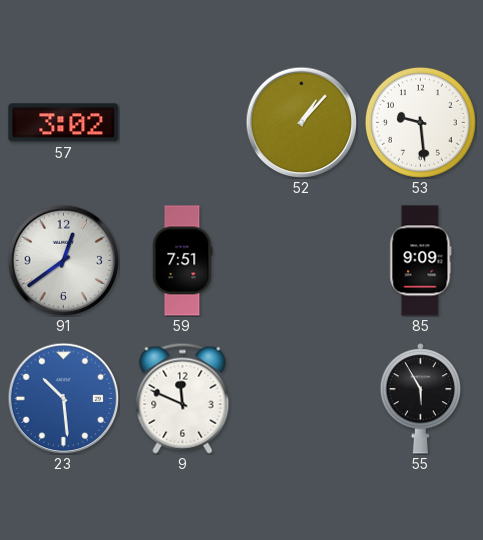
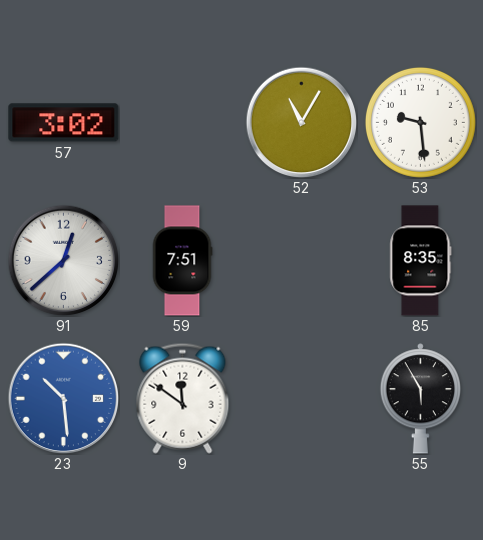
52: 1:07 -> 11:05
91: 12:39 -> 12:38
85: 9:09 -> 8:35
9: 11:49 -> 11:51
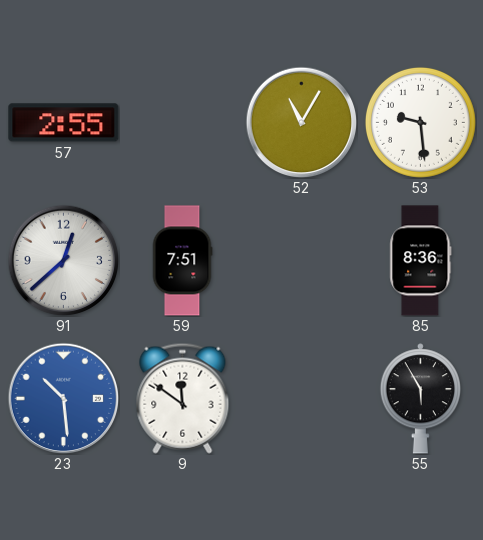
57: 3:02 -> 2:55
85: 8:35 -> 8:36
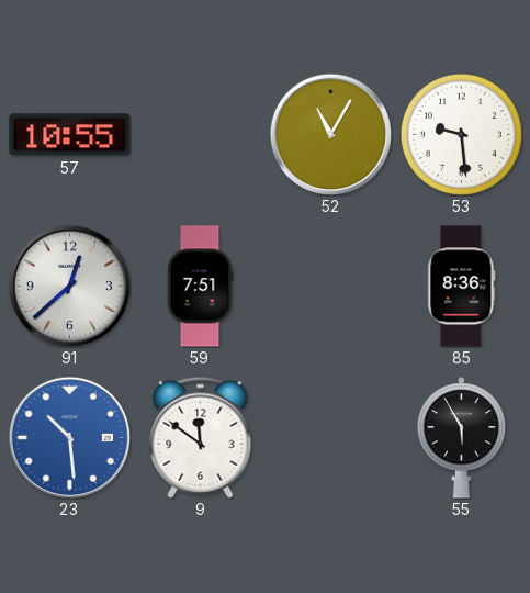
57: 2:55 -> 10:55
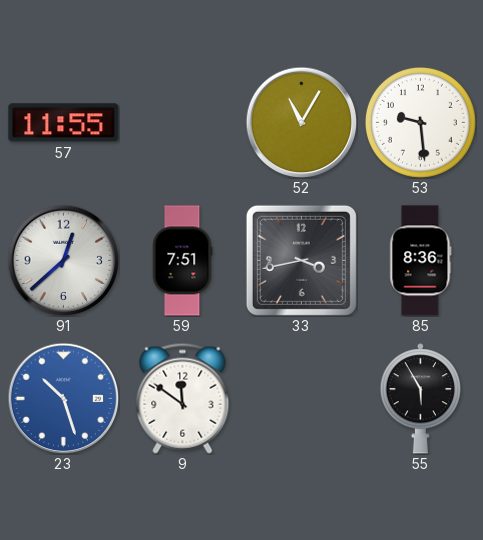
57: 10:55 -> 11:55
33: none -> 3:43
23: 10:29 -> 10:27
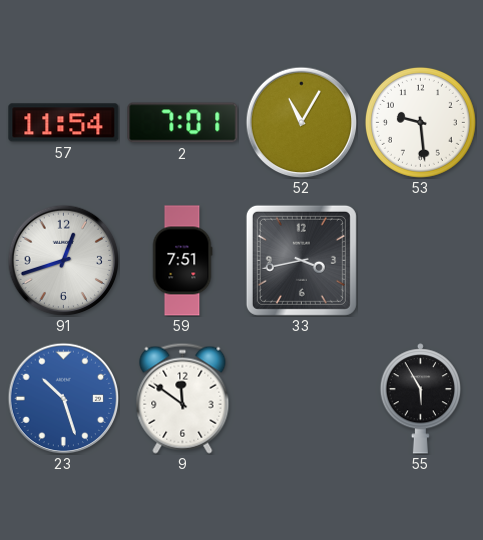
57: 11:55 -> 11:54
2: none -> 7:01
91: 12:38 -> 12:42
85: 8:36 -> none
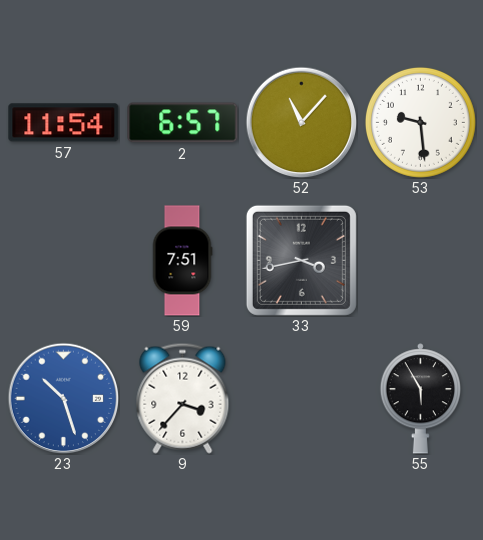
2: 7:01 -> 6:57
52: 11:05 -> 11:07
91: 12:42 -> none
9: 11:51 -> 3:37
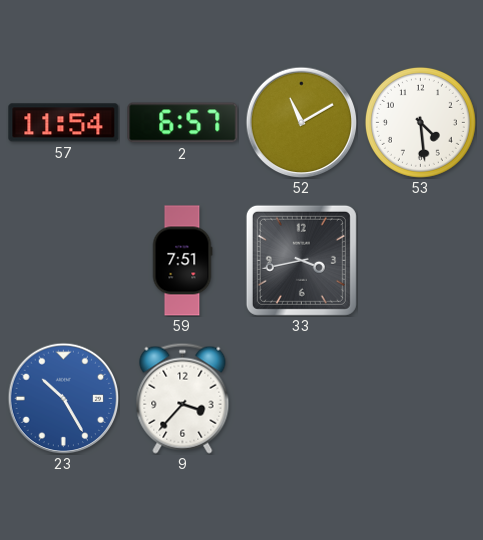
52: 11:07 -> 11:10
53: 9:29 -> 4:29
23: 10:27 -> 10:25
55: 5:55 -> none
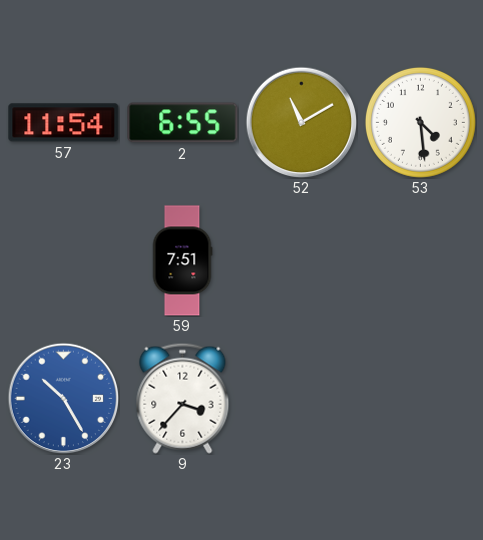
2: 6:57 -> 6:55
33: 3:43 -> none
